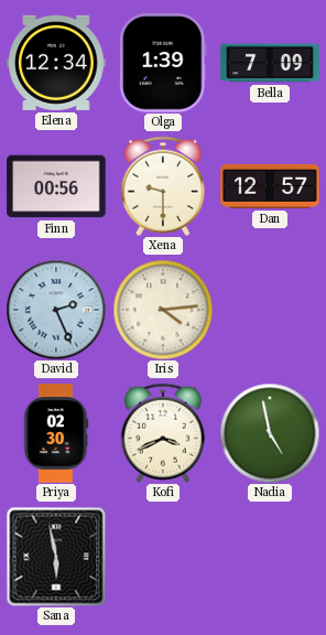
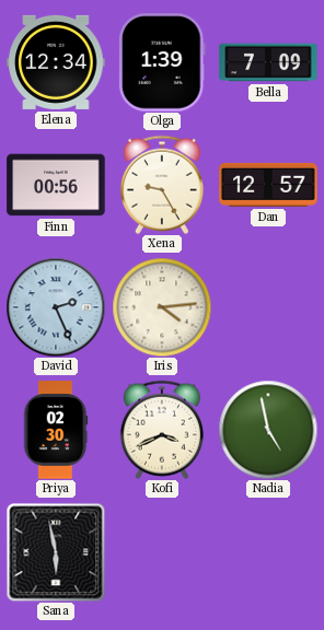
Xena: 9:30 -> 9:25
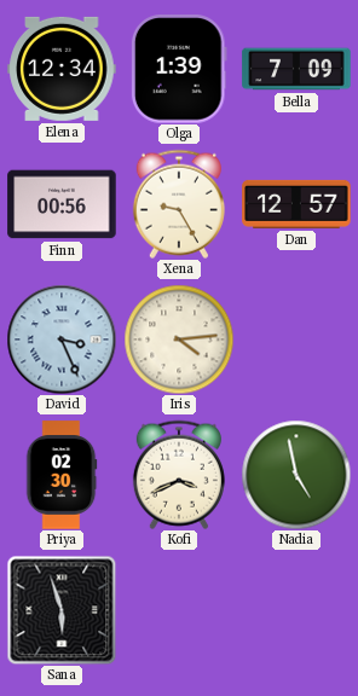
David: 2:26 -> 3:26
Sana: 5:58 -> 5:57
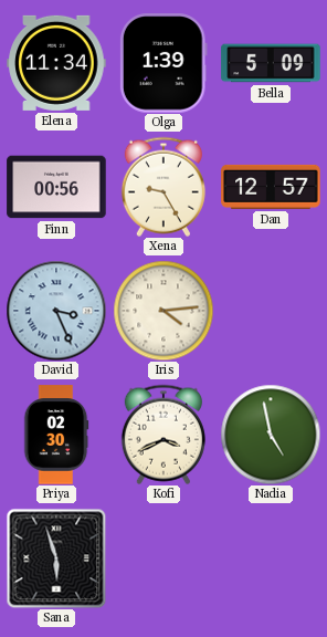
Elena: 12:34 -> 11:34
Bella: 7:09 -> 5:09
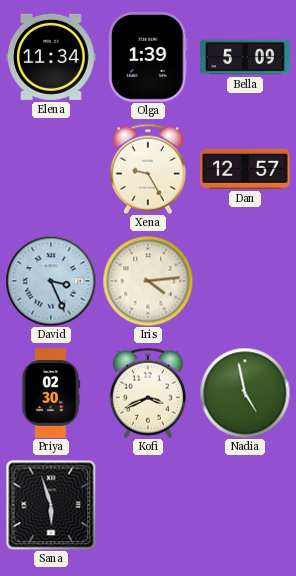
Finn: 00:56 -> none
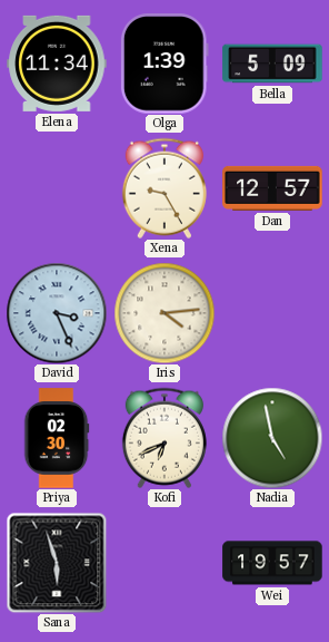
Kofi: 3:41 -> 6:41
Wei: none -> 19:57
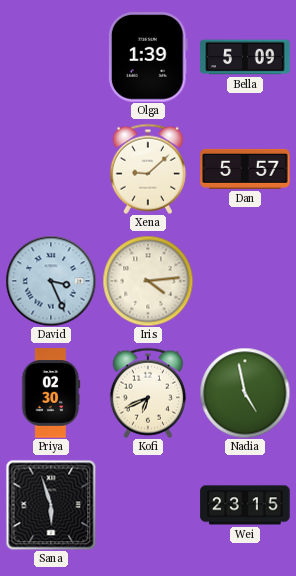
Elena: 11:34 -> none
Xena: 9:25 -> 9:08
Dan: 12:57 -> 5:57
Wei: 19:57 -> 23:15
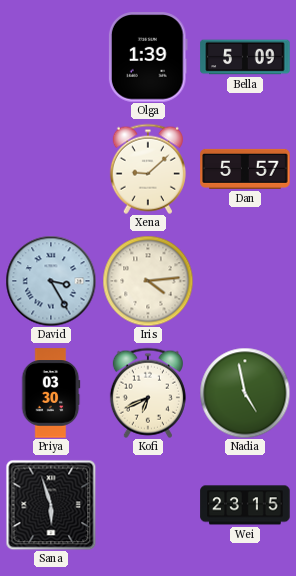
David: 3:26 -> 3:25
Priya: 02:30 -> 03:30
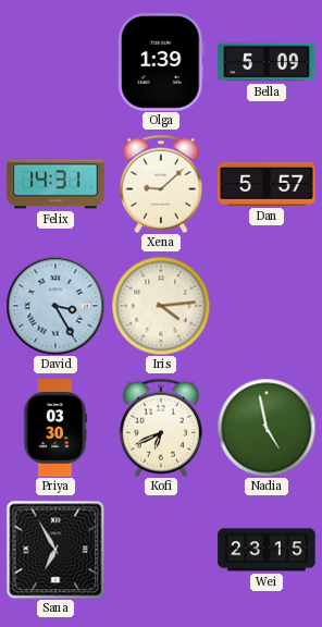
Felix: none -> 14:31
Sana: 5:57 -> 6:55
